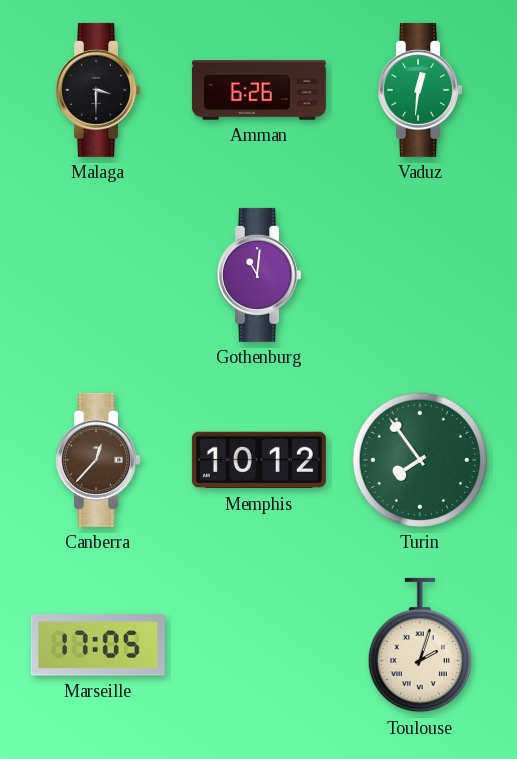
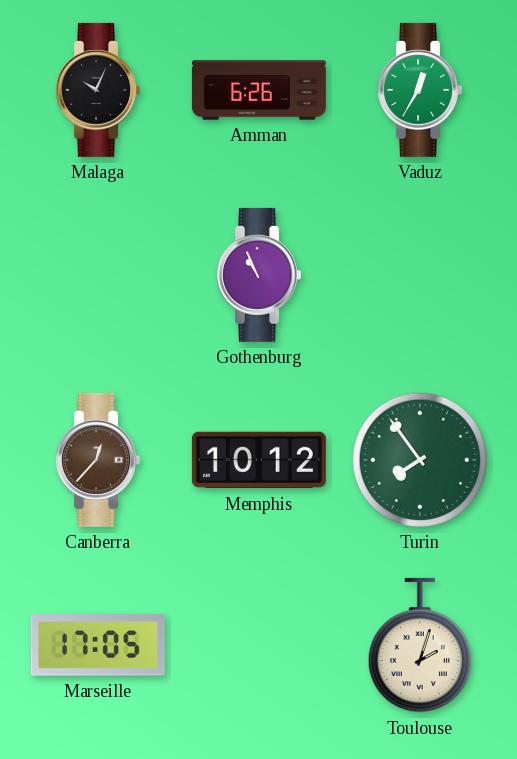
Malaga: 3:30 -> 10:04
Vaduz: 12:31 -> 12:35
Gothenburg: 11:01 -> 10:56
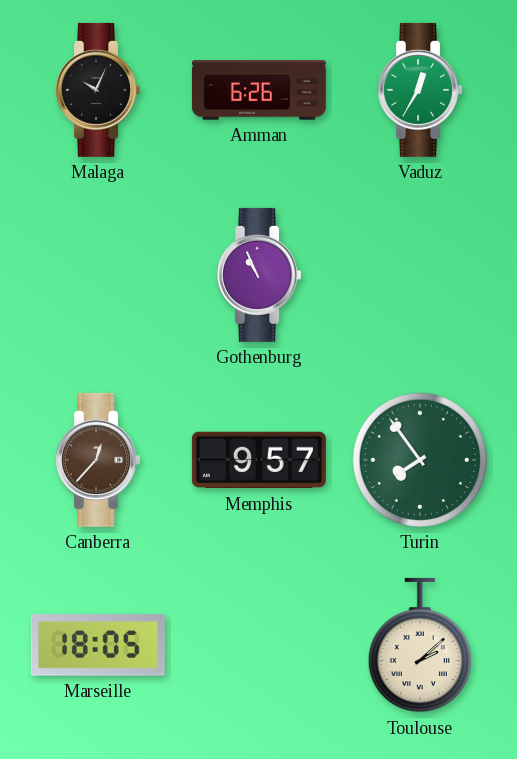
Memphis: 10:12 -> 9:57
Marseille: 17:05 -> 18:05
Toulouse: 2:03 -> 2:08
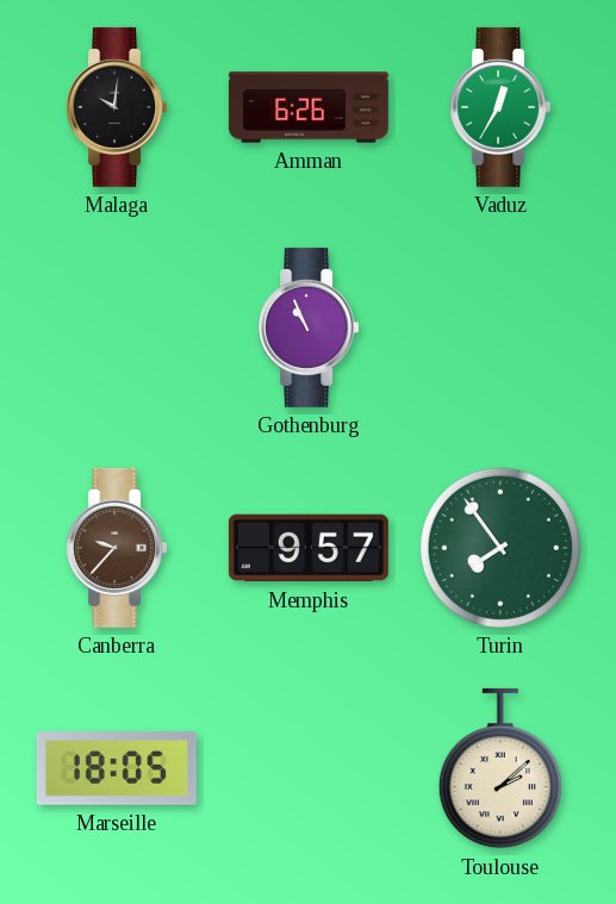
Malaga: 10:04 -> 10:01
Canberra: 12:37 -> 9:37
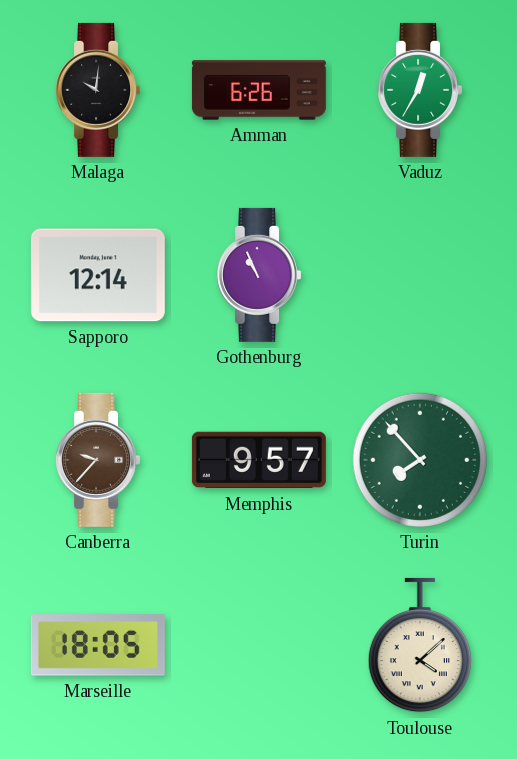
Sapporo: none -> 12:14
Turin: 7:54 -> 7:53
Toulouse: 2:08 -> 4:08
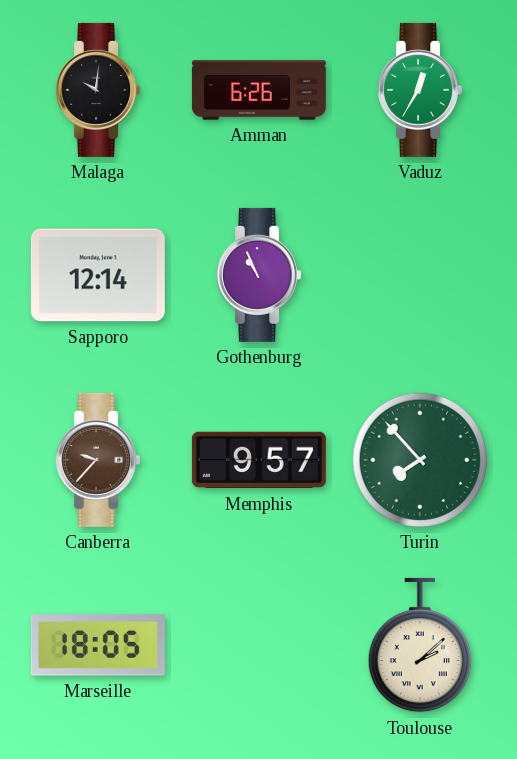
Toulouse: 4:08 -> 2:08
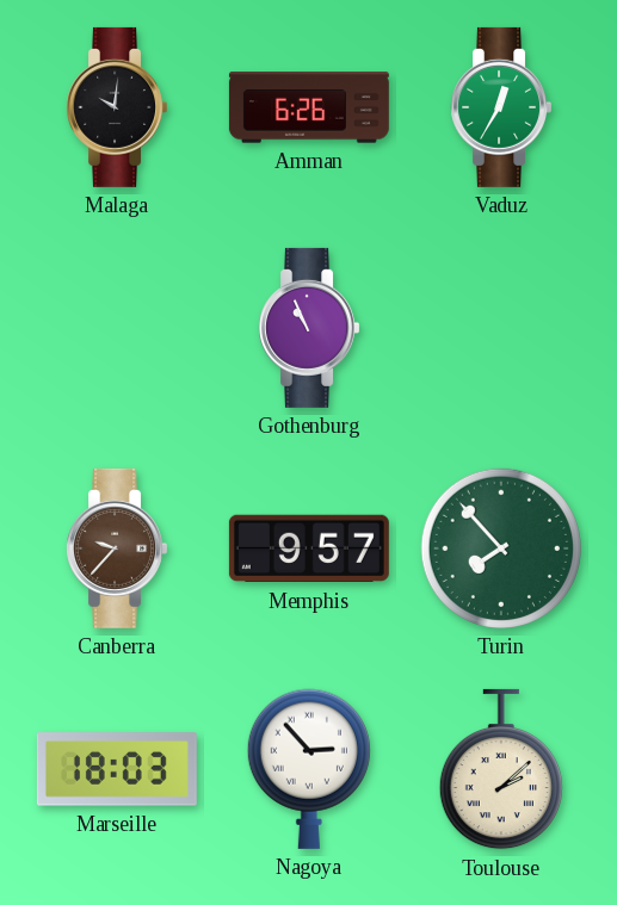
Sapporo: 12:14 -> none
Marseille: 18:05 -> 18:03
Nagoya: none -> 2:53
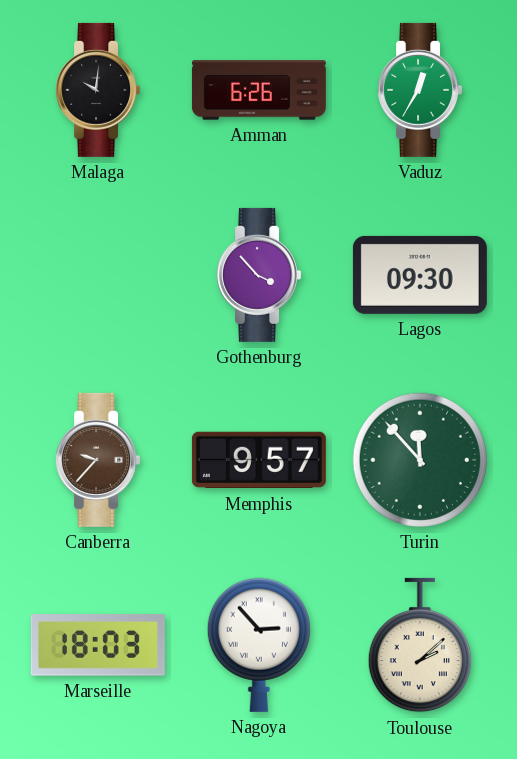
Gothenburg: 10:56 -> 3:53
Lagos: none -> 09:30
Turin: 7:53 -> 11:53
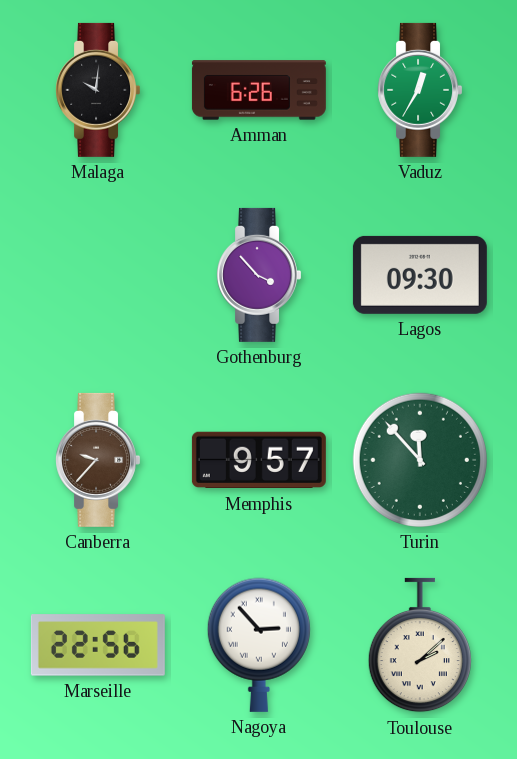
Marseille: 18:03 -> 22:56
